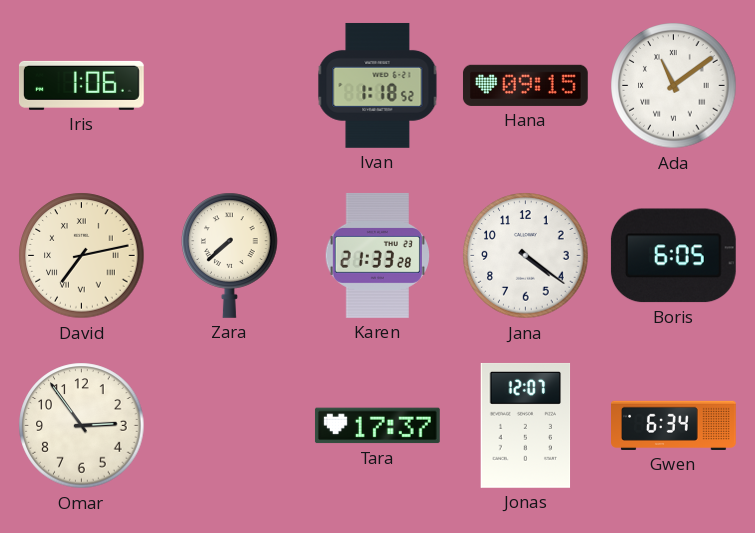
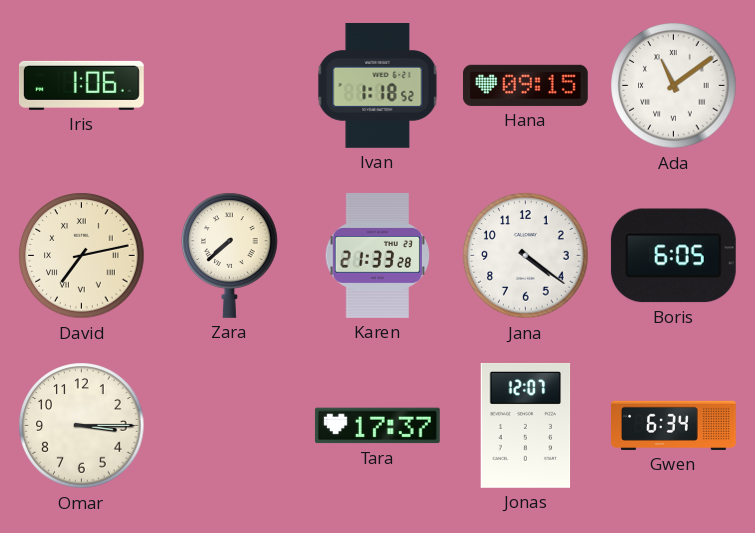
Omar: 2:54 -> 3:15
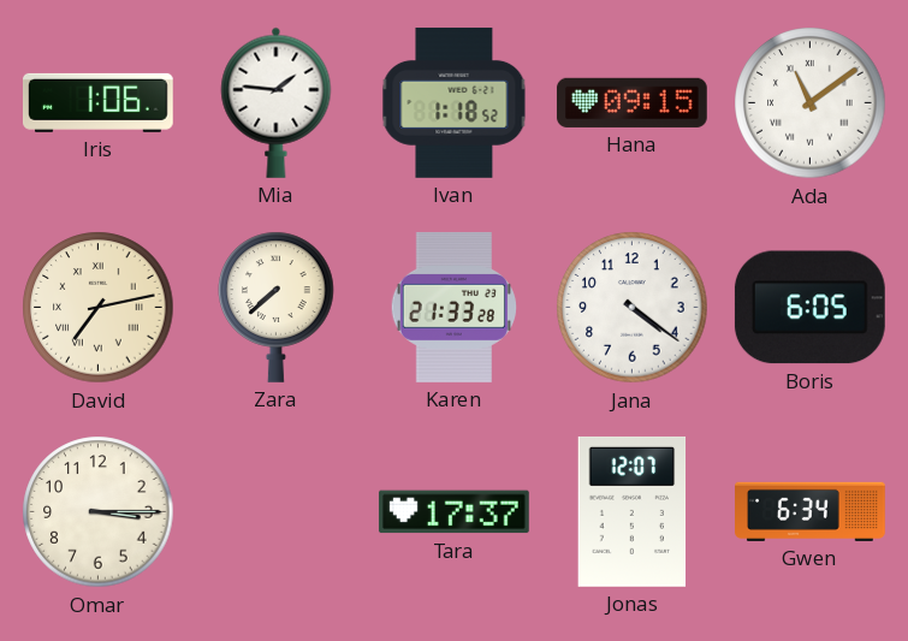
Mia: none -> 1:46
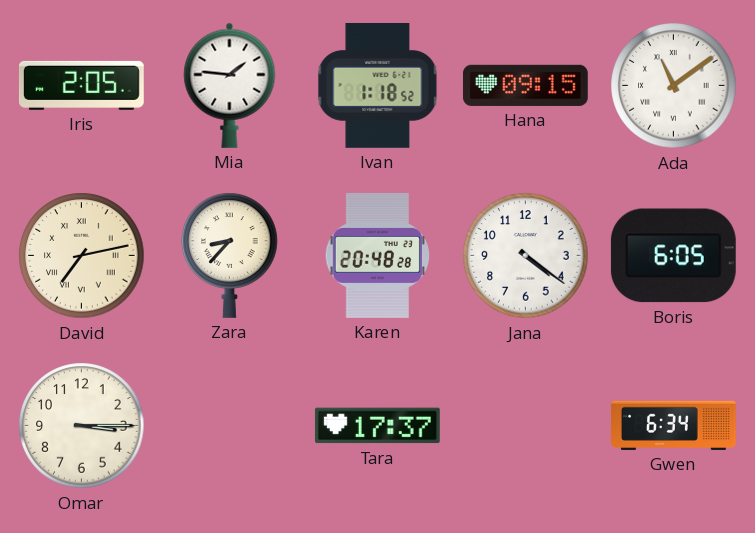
Iris: 1:06 -> 2:05
Zara: 7:38 -> 8:37
Karen: 21:33 -> 20:48
Jonas: 12:07 -> none
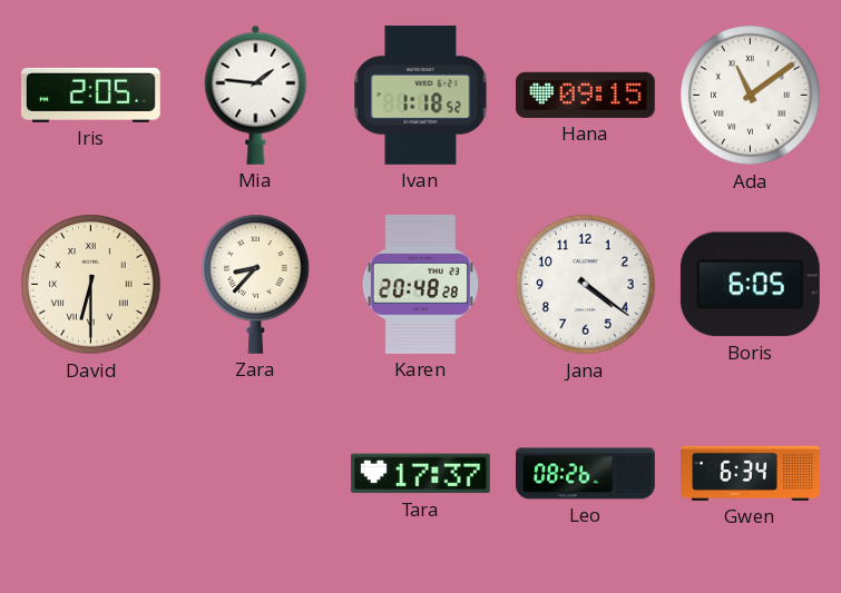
David: 7:13 -> 6:30
Omar: 3:15 -> none
Leo: none -> 08:26
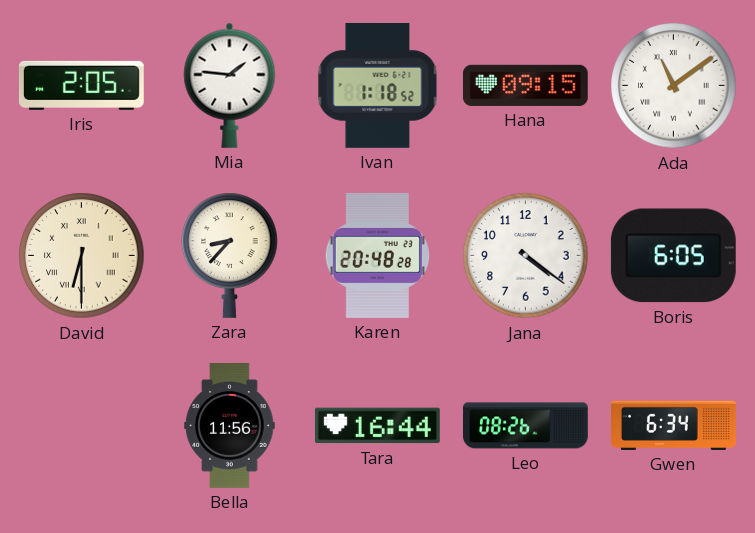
Bella: none -> 11:56
Tara: 17:37 -> 16:44
